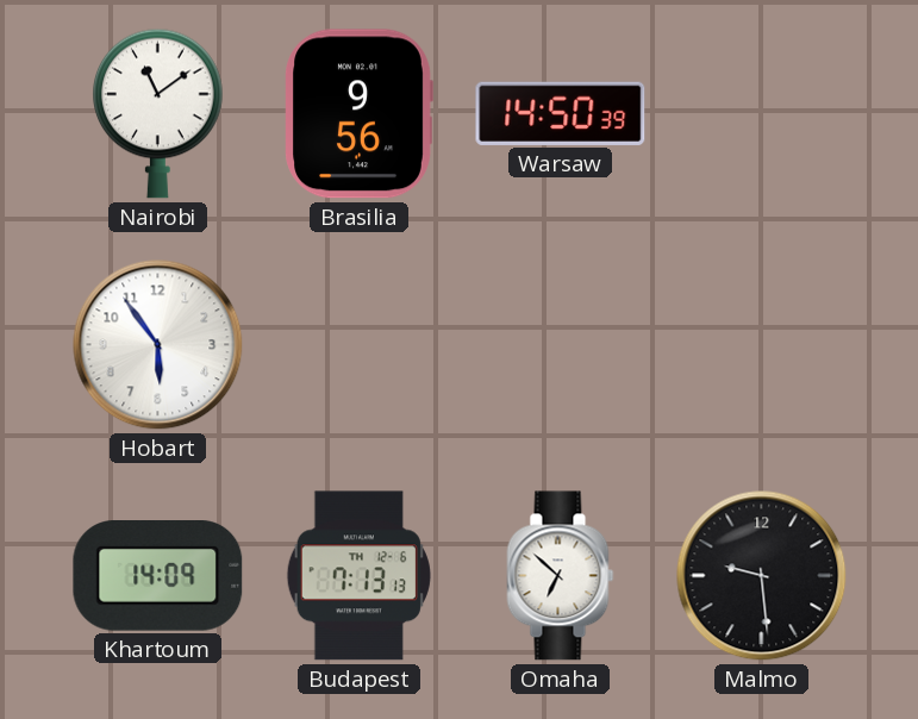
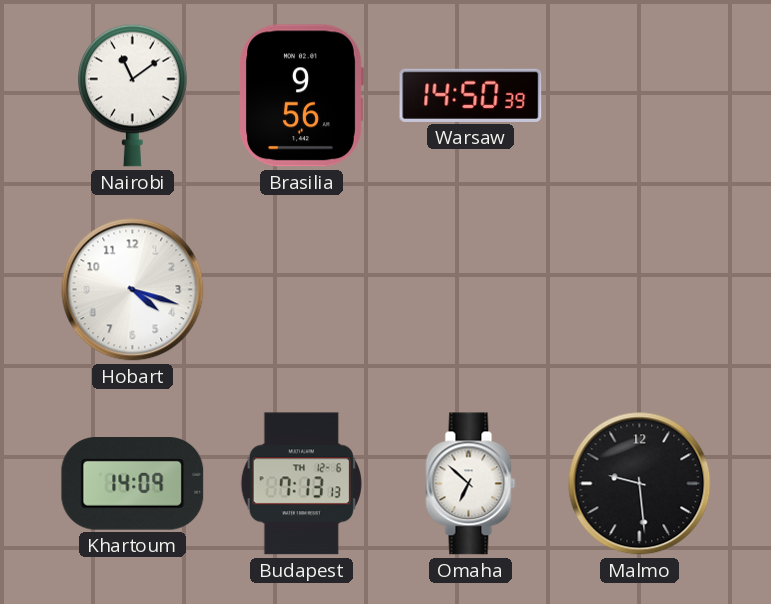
Hobart: 5:54 -> 4:18
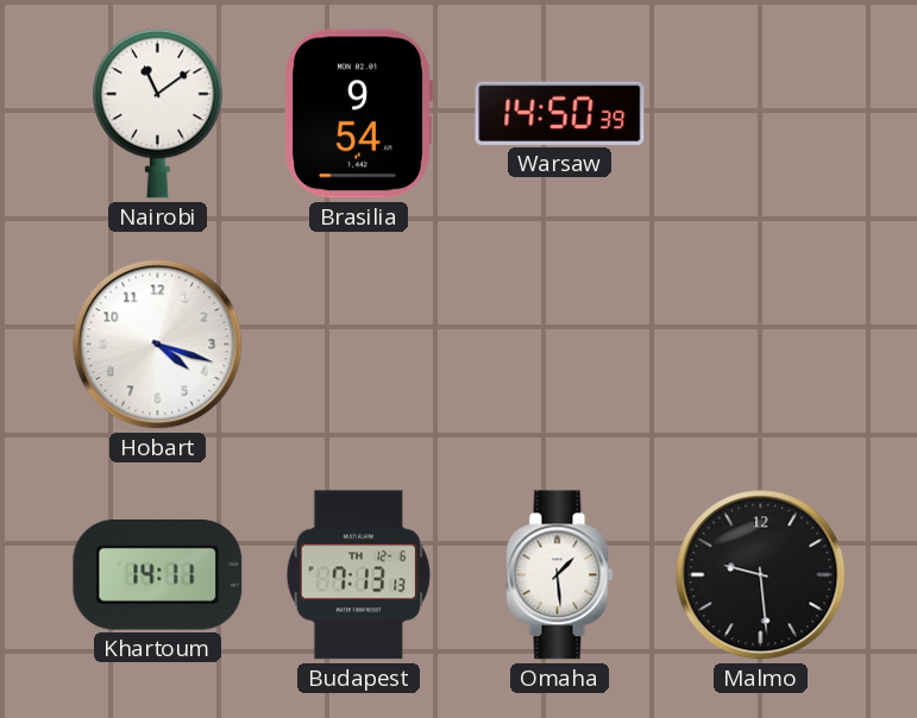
Brasilia: 9:56 -> 9:54
Khartoum: 14:09 -> 14:11
Omaha: 6:52 -> 1:29
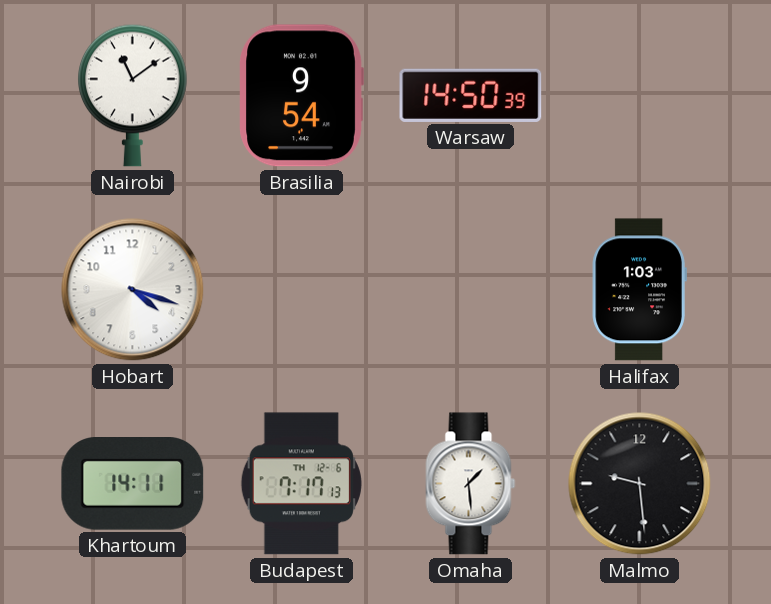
Halifax: none -> 1:03
Budapest: 7:13 -> 7:17
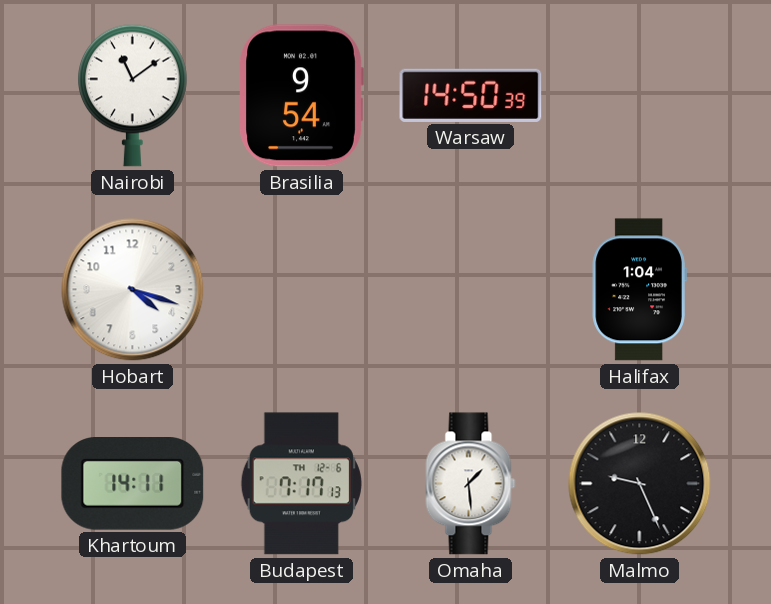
Halifax: 1:03 -> 1:04
Malmo: 9:29 -> 9:26
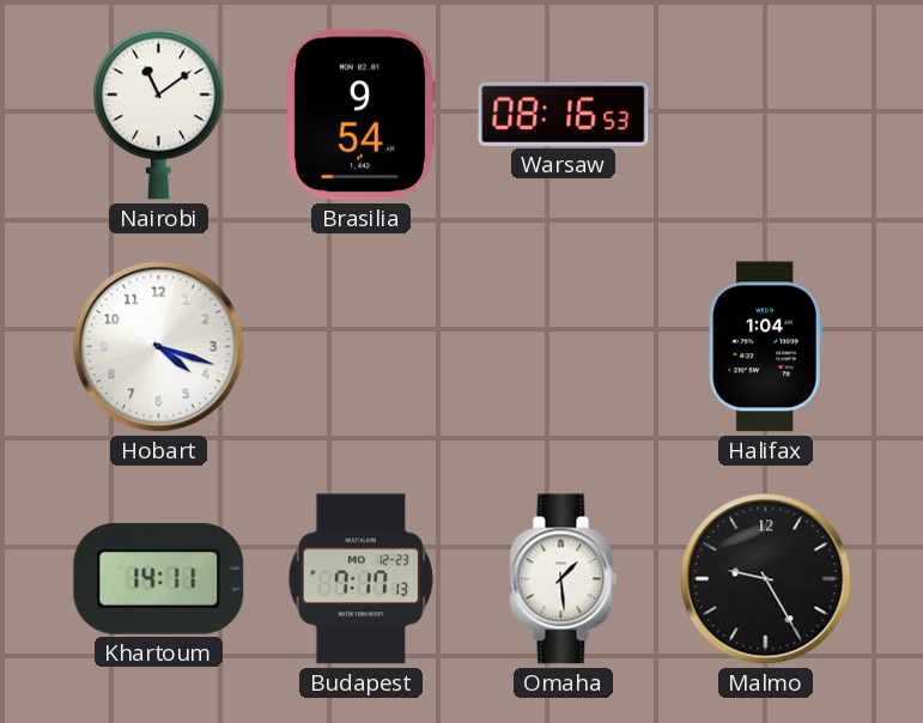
Warsaw: 14:50 -> 08:16
Budapest date: TH 12-6 -> MO 12-23
Malmo: 9:26 -> 9:25
